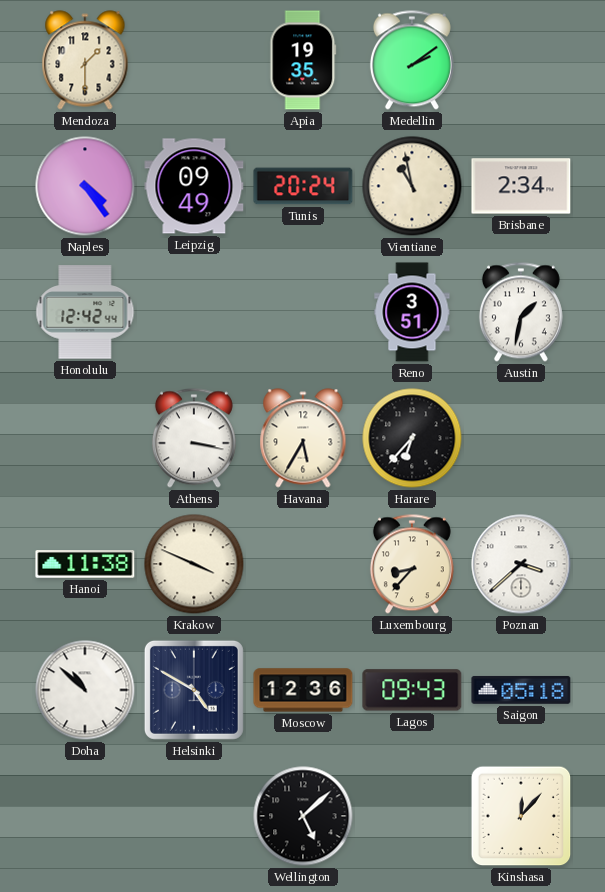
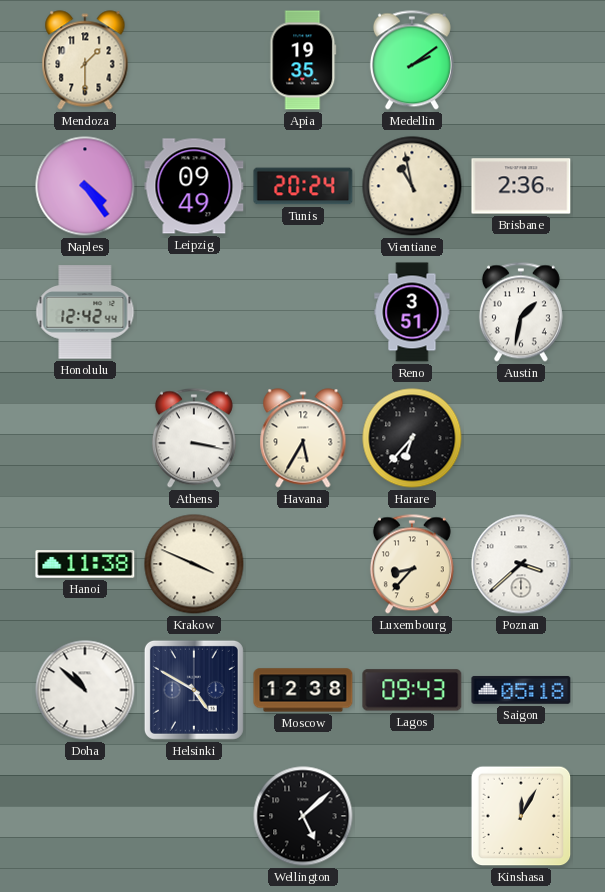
Brisbane: 2:34 -> 2:36
Moscow: 12:36 -> 12:38
Kinshasa: 12:07 -> 12:05
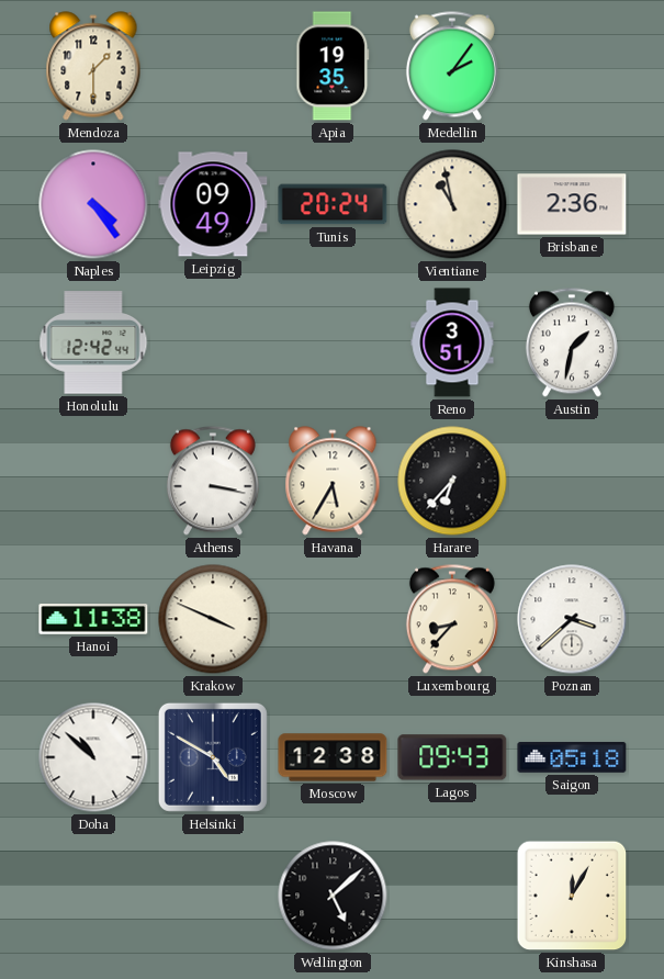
Medellin: 2:09 -> 2:06
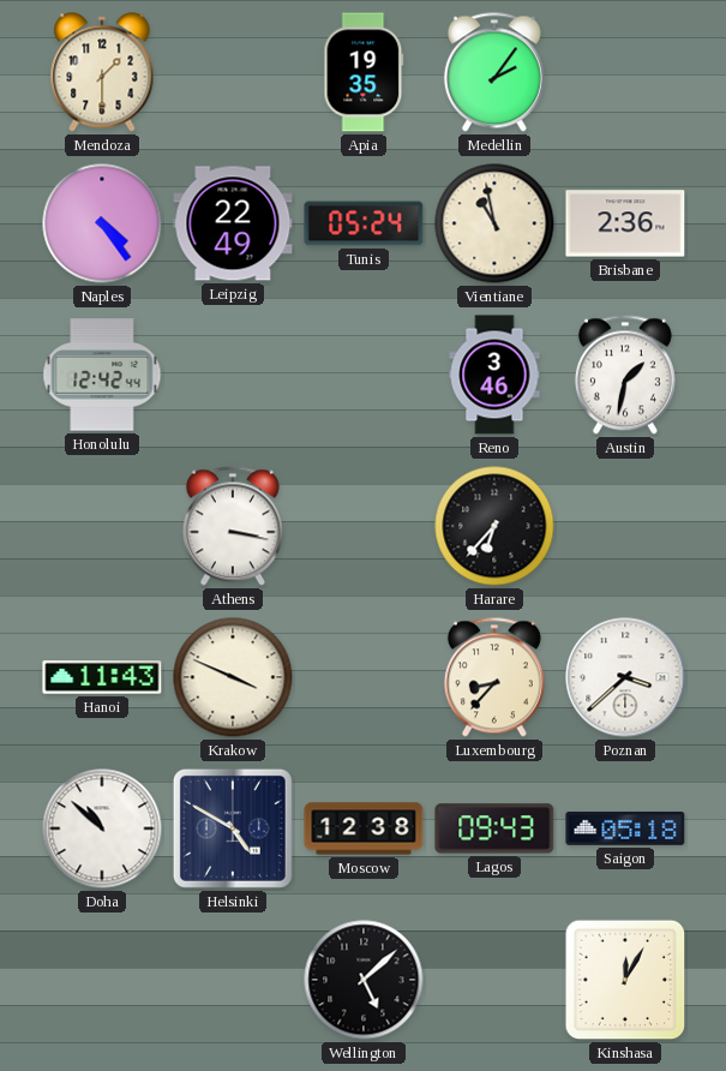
Leipzig: 09:49 -> 22:49
Tunis: 20:24 -> 05:24
Reno: 3:51 -> 3:46
Havana: 5:35 -> none
Hanoi: 11:38 -> 11:43
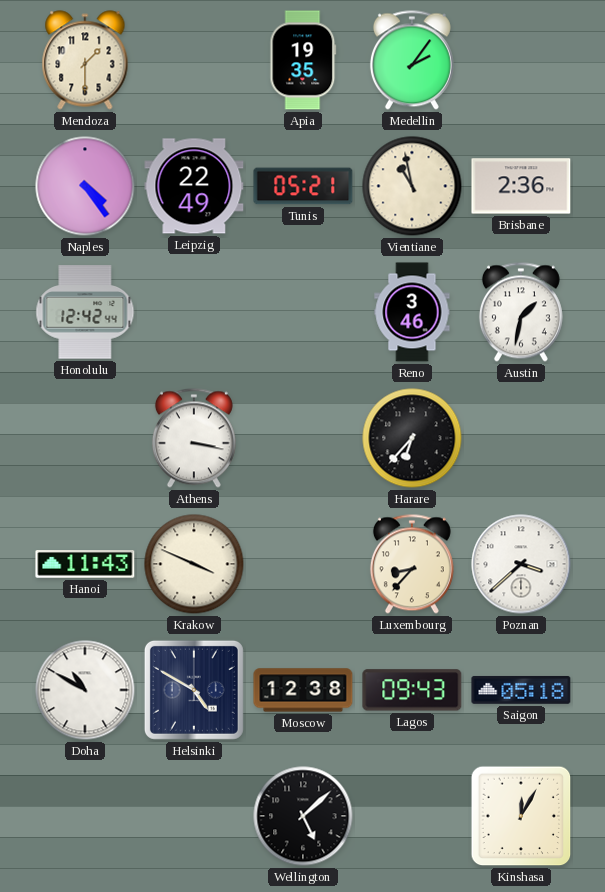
Tunis: 05:24 -> 05:21
Doha: 10:52 -> 10:50
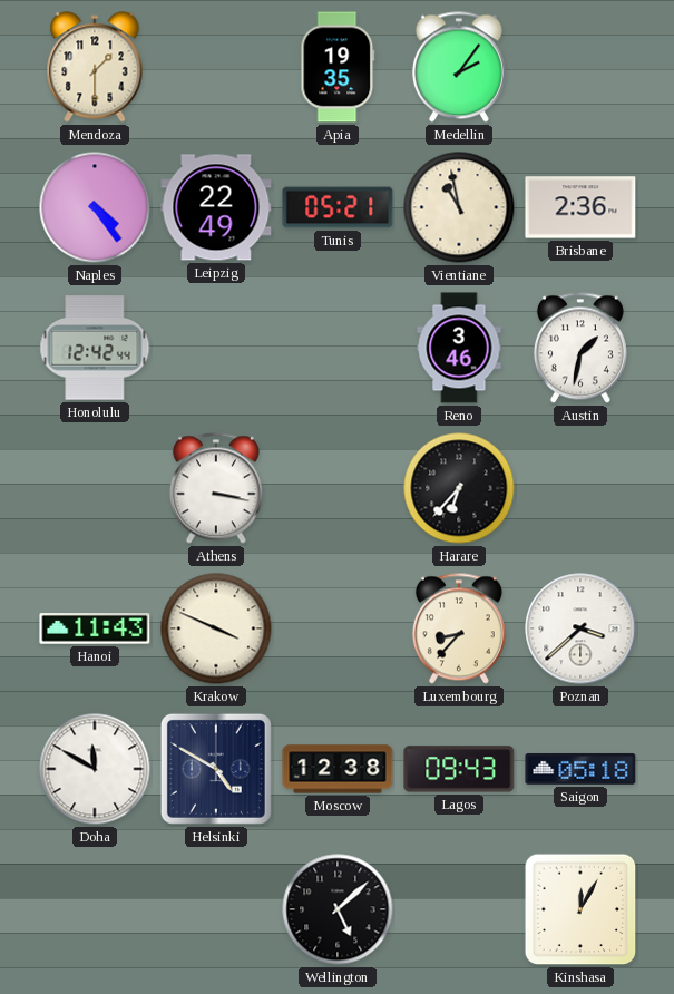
Doha: 10:50 -> 11:50
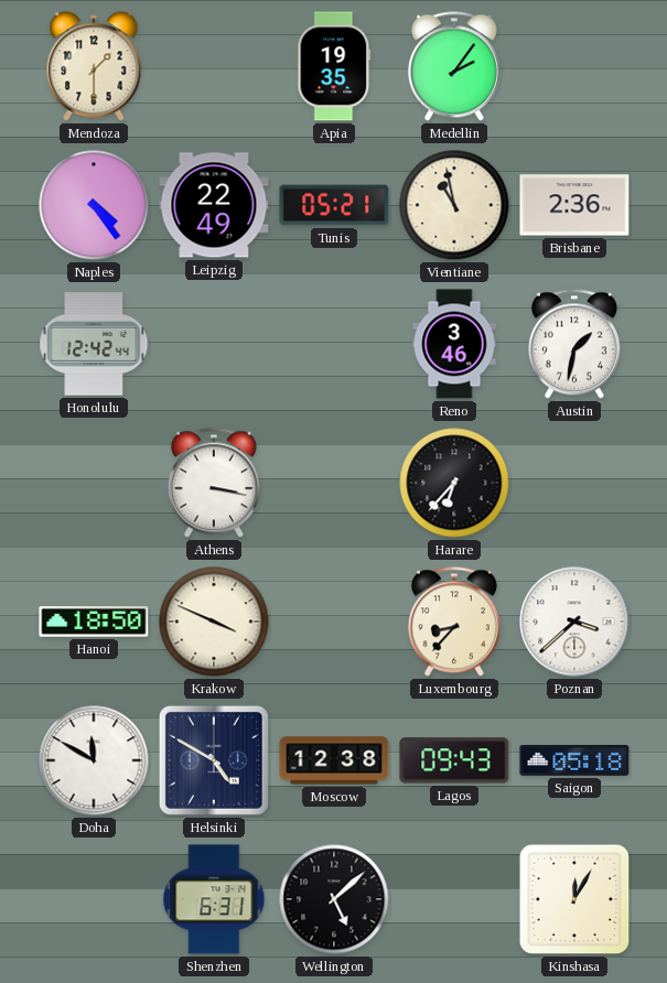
Hanoi: 11:43 -> 18:50
Shenzhen: none -> 6:31
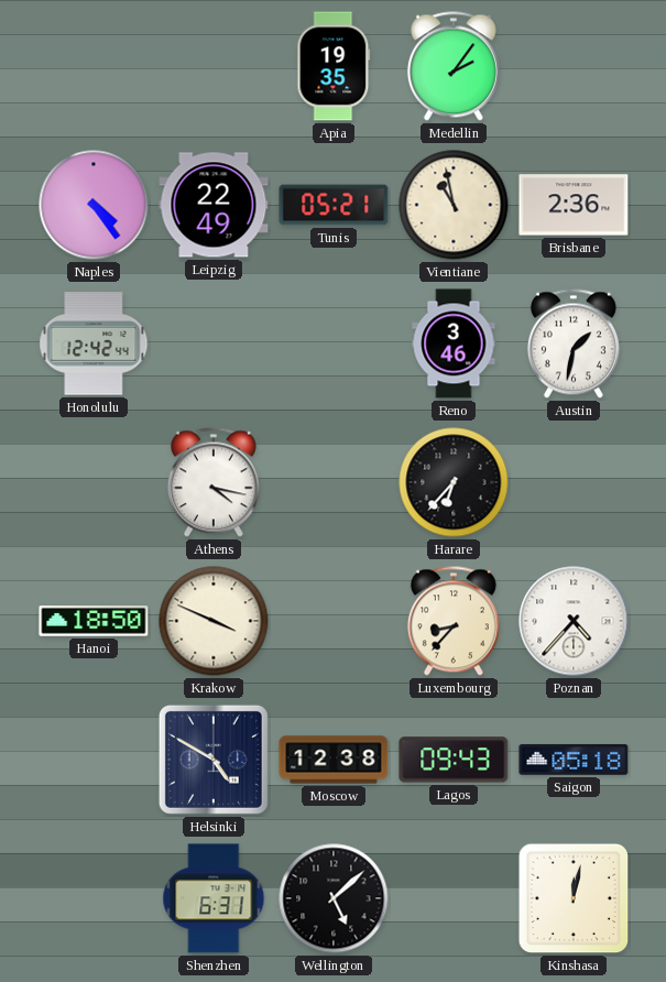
Mendoza: 1:30 -> none
Athens: 3:17 -> 4:17
Poznan: 3:38 -> 4:37
Doha: 11:50 -> none
Kinshasa: 12:05 -> 12:02
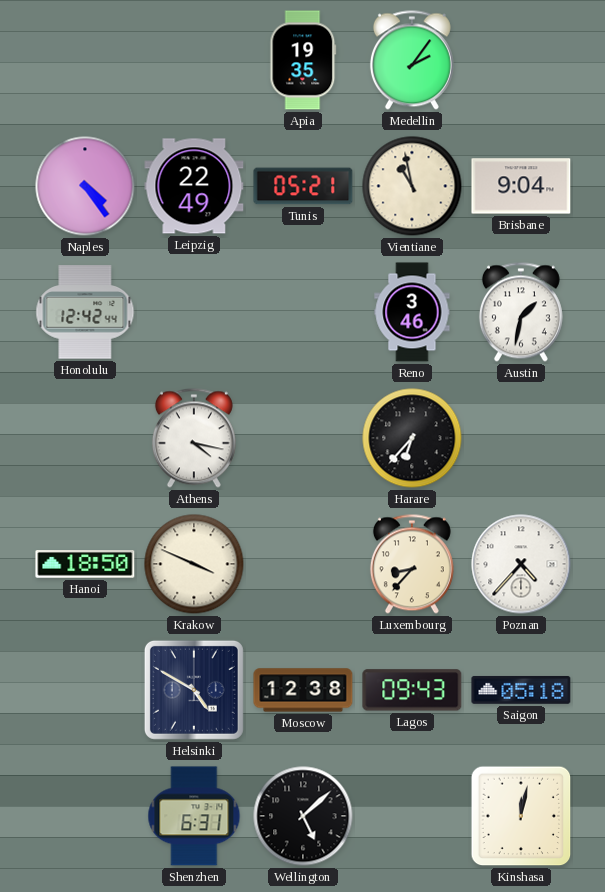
Brisbane: 2:36 -> 9:04
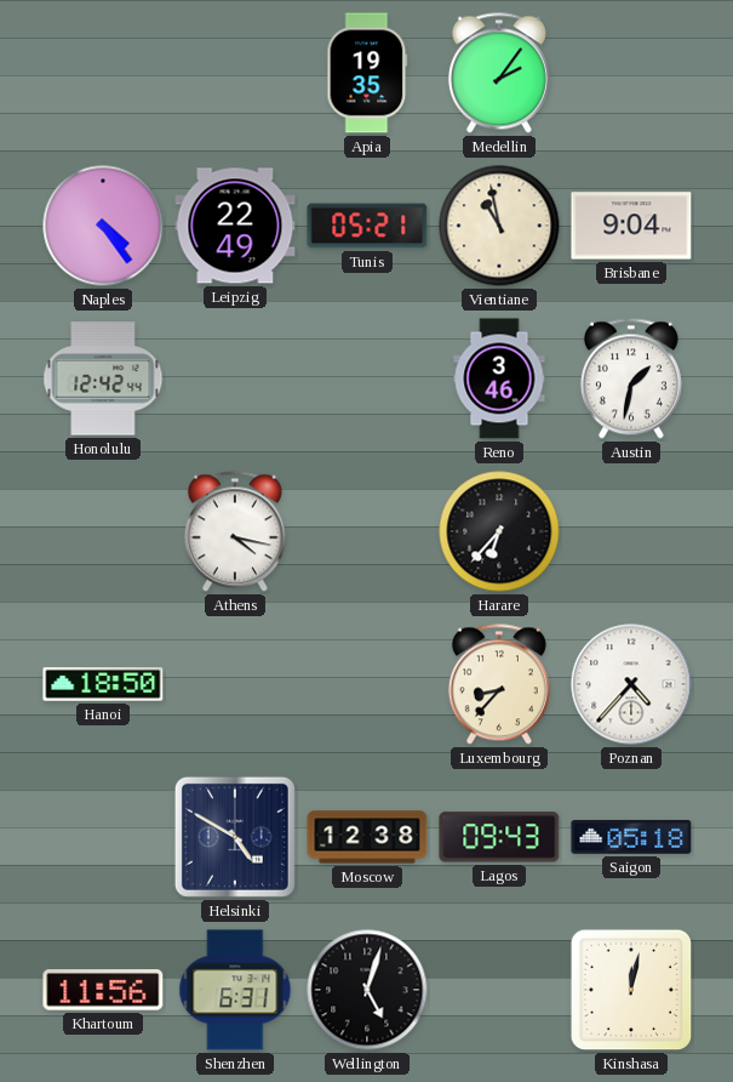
Krakow: 3:49 -> none
Khartoum: none -> 11:56
Wellington: 5:08 -> 5:03
